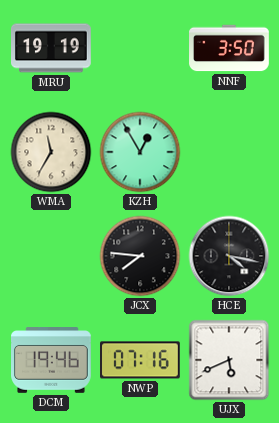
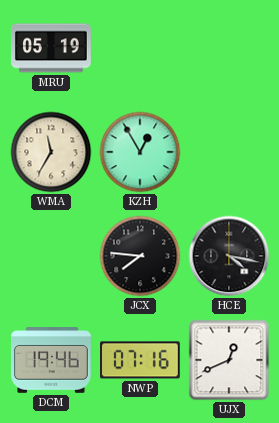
MRU: 19:19 -> 05:19
NNF: 3:50 -> none
UJX: 5:41 -> 12:41
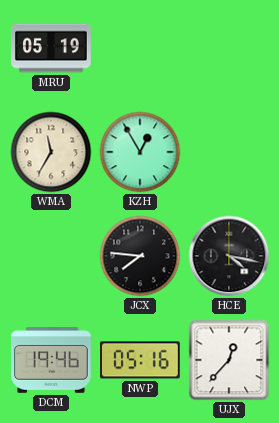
NWP: 07:16 -> 05:16
UJX: 12:41 -> 12:37
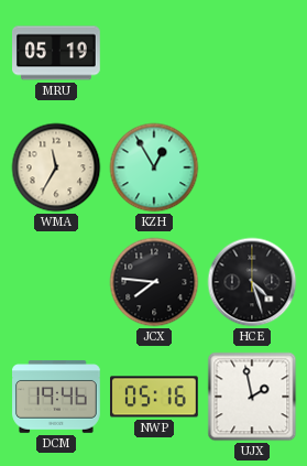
HCE: 4:17 -> 4:27
UJX: 12:37 -> 1:58
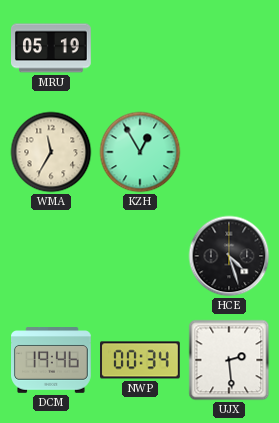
JCX: 7:46 -> none
NWP: 05:16 -> 00:34
UJX: 1:58 -> 2:29
